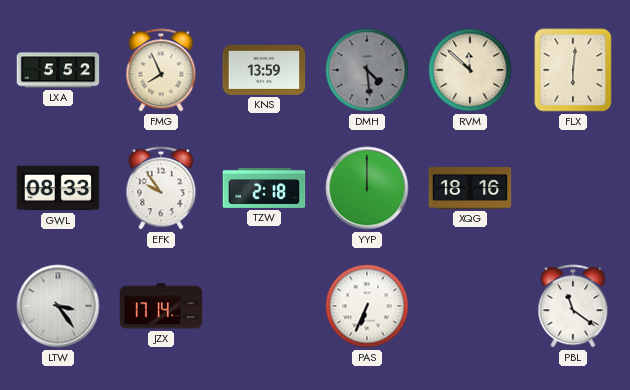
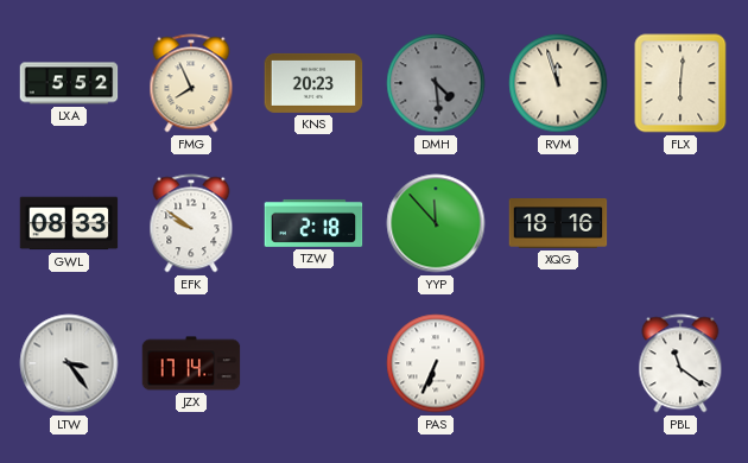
KNS: 13:59 -> 20:23
RVM: 11:52 -> 11:57
EFK: 9:54 -> 9:51
YYP: 12:00 -> 11:53
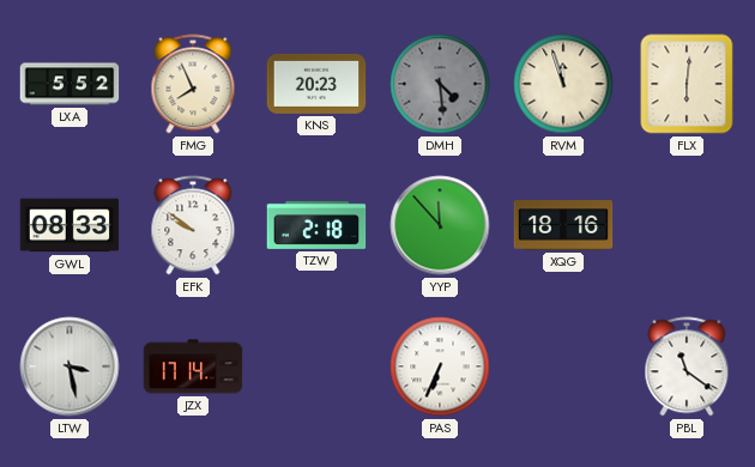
LTW: 3:24 -> 3:28
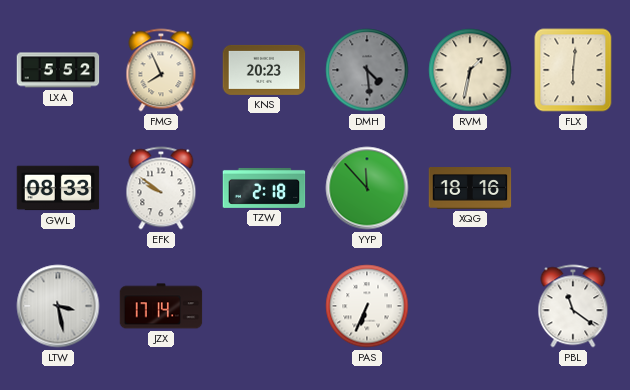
RVM: 11:57 -> 1:32
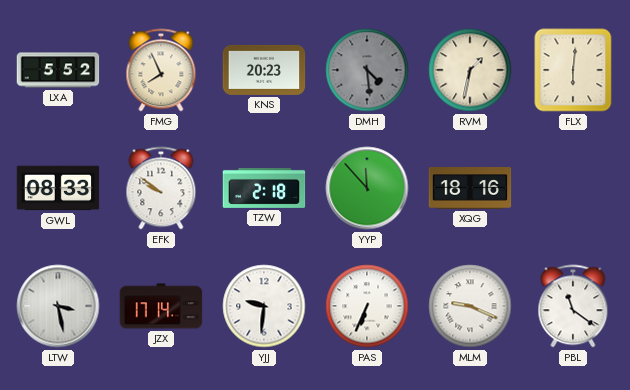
YJJ: none -> 9:31
MLM: none -> 9:19
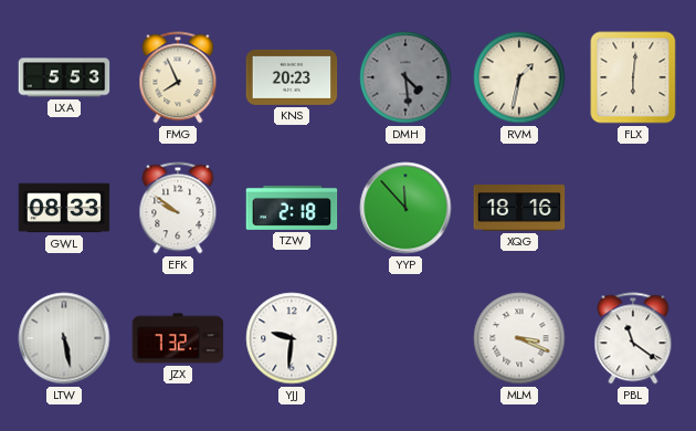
LXA: 5:52 -> 5:53
LTW: 3:28 -> 5:28
JZX: 17:14 -> 7:32
PAS: 6:34 -> none
MLM: 9:19 -> 3:19
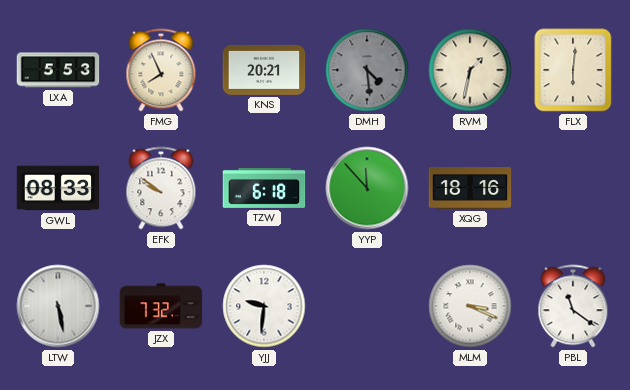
KNS: 20:23 -> 20:21
TZW: 2:18 -> 6:18
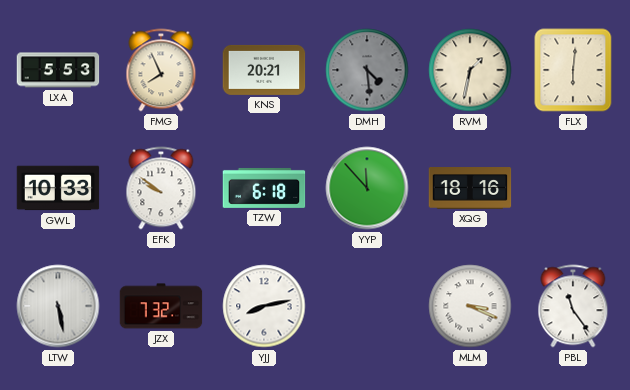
GWL: 08:33 -> 10:33
YJJ: 9:31 -> 8:13
PBL: 11:21 -> 11:24
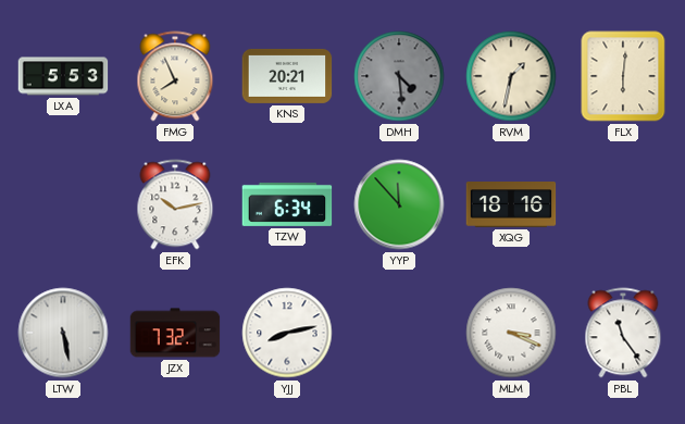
GWL: 10:33 -> none
EFK: 9:51 -> 10:13
TZW: 6:18 -> 6:34
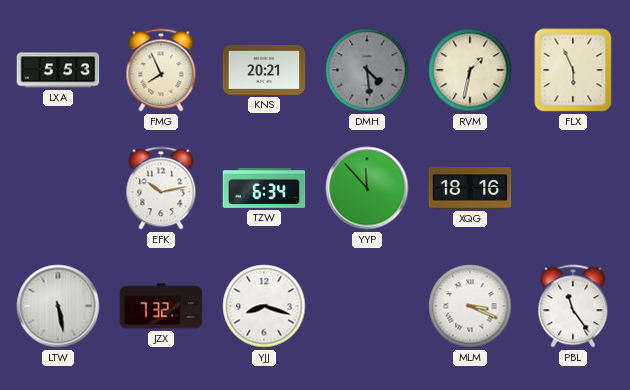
FLX: 6:01 -> 5:56
YJJ: 8:13 -> 8:18
